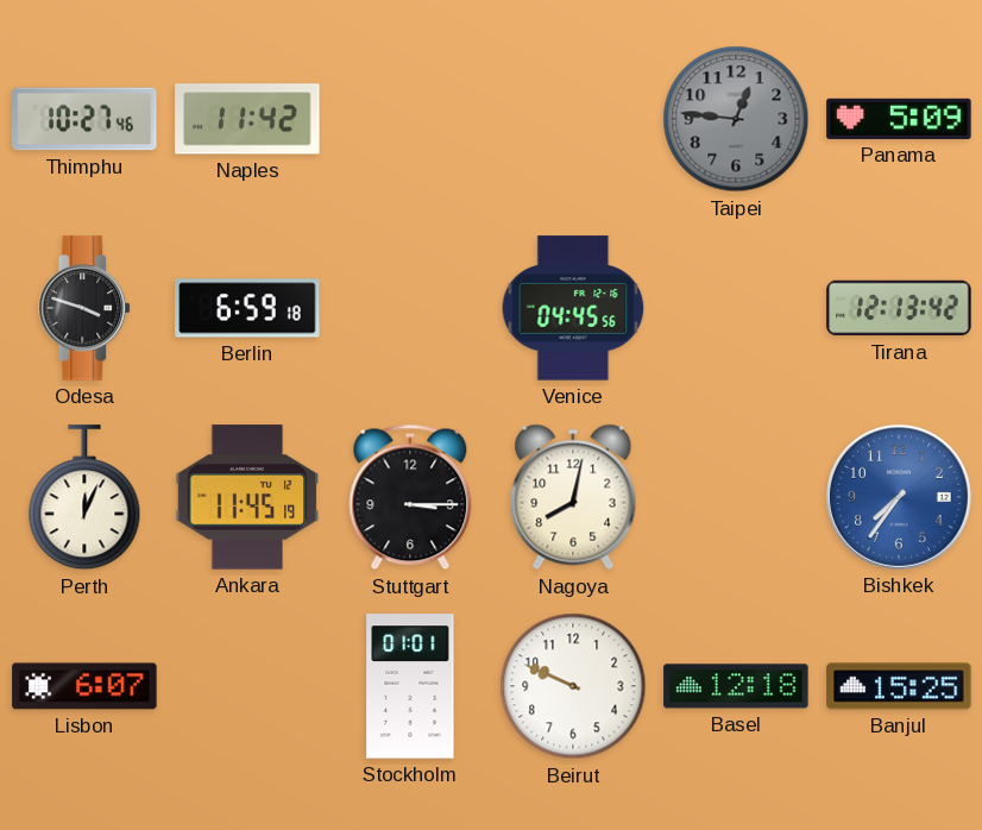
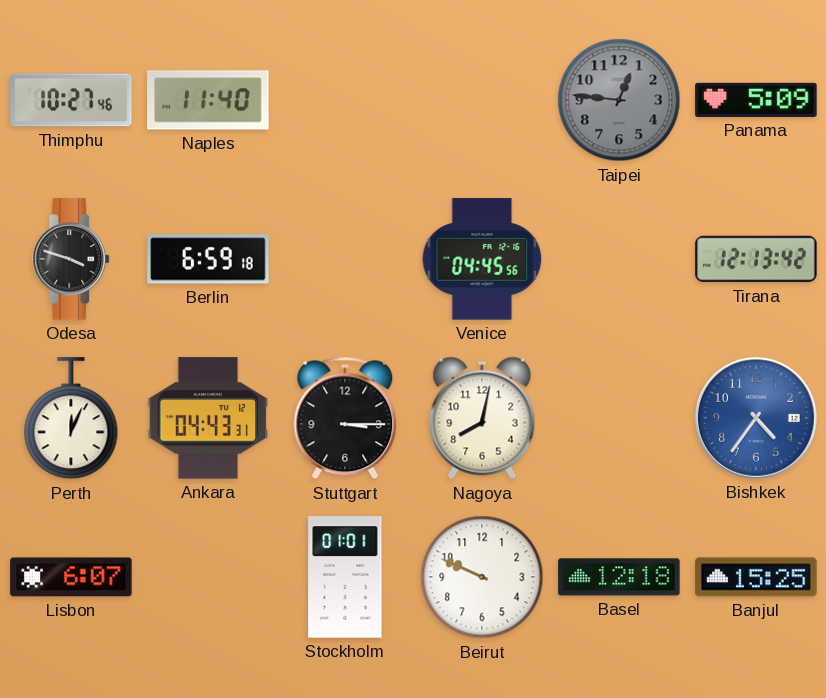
Naples: 11:42 -> 11:40
Ankara: 11:45 -> 04:43
Bishkek: 7:36 -> 4:36
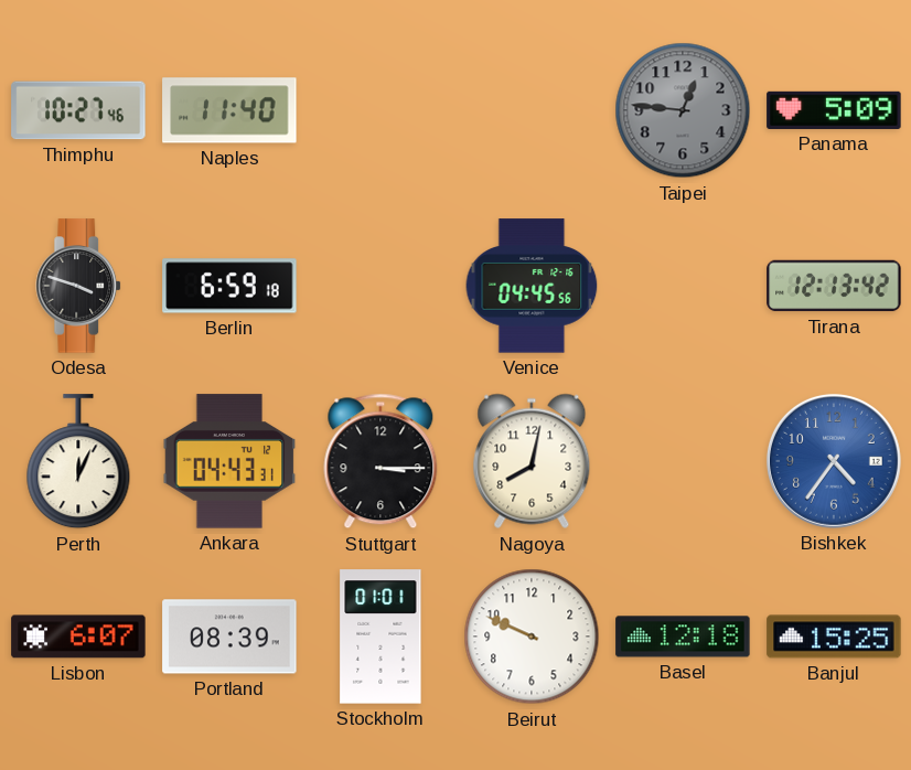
Portland: none -> 08:39
